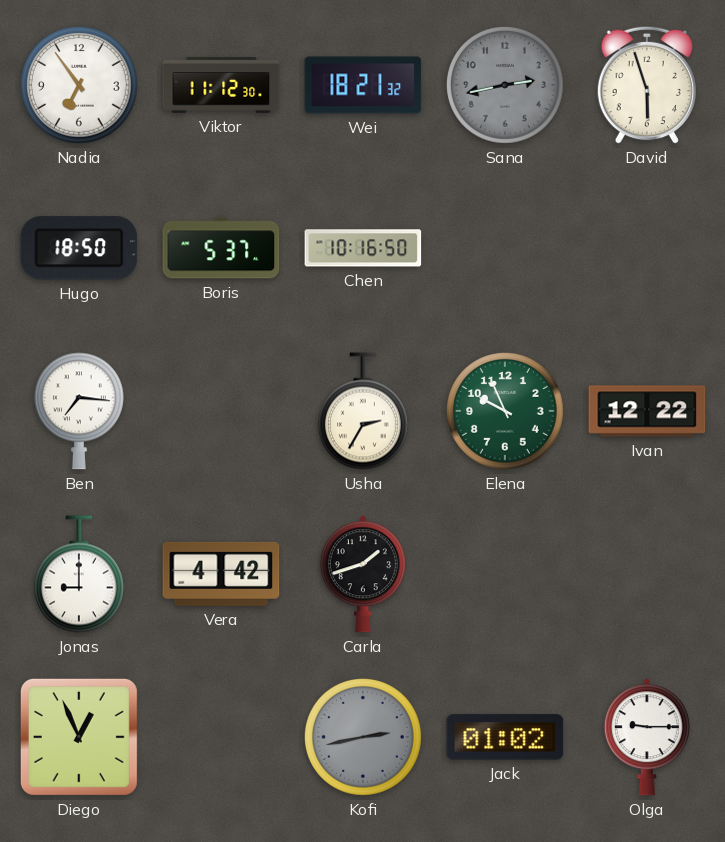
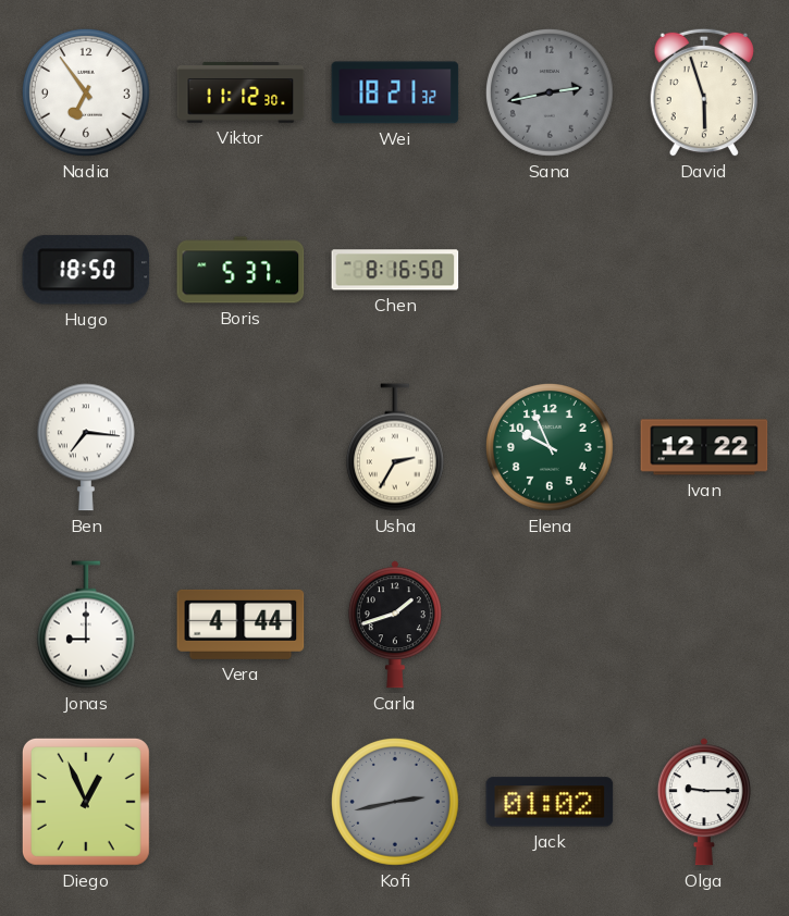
Chen: 10:16 -> 8:16
Vera: 4:42 -> 4:44
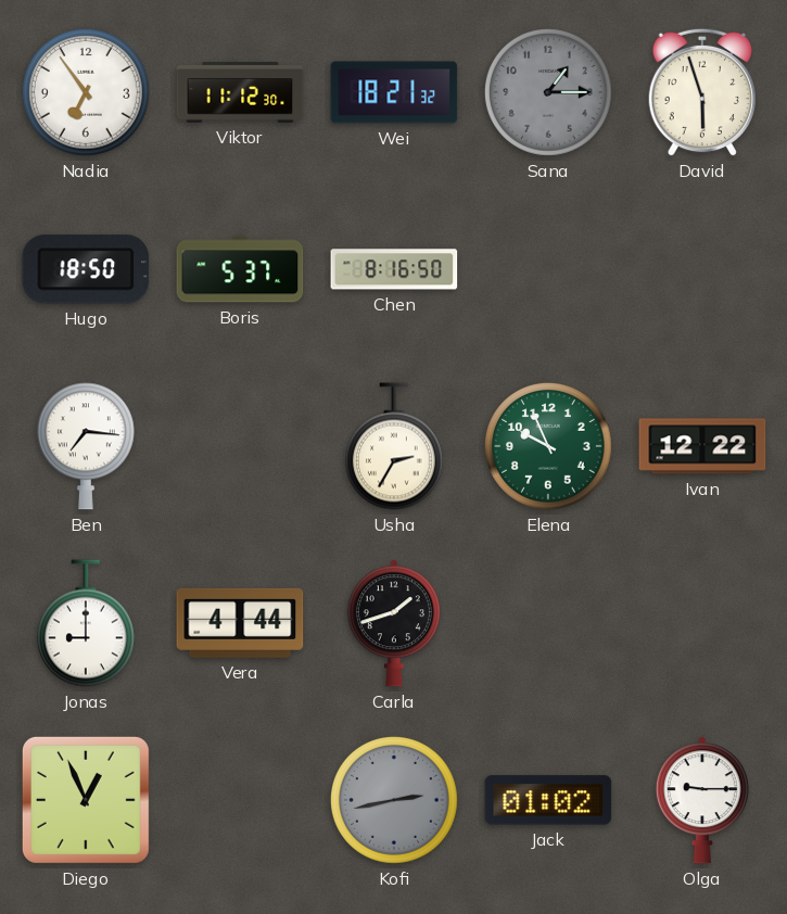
Sana: 2:43 -> 1:15
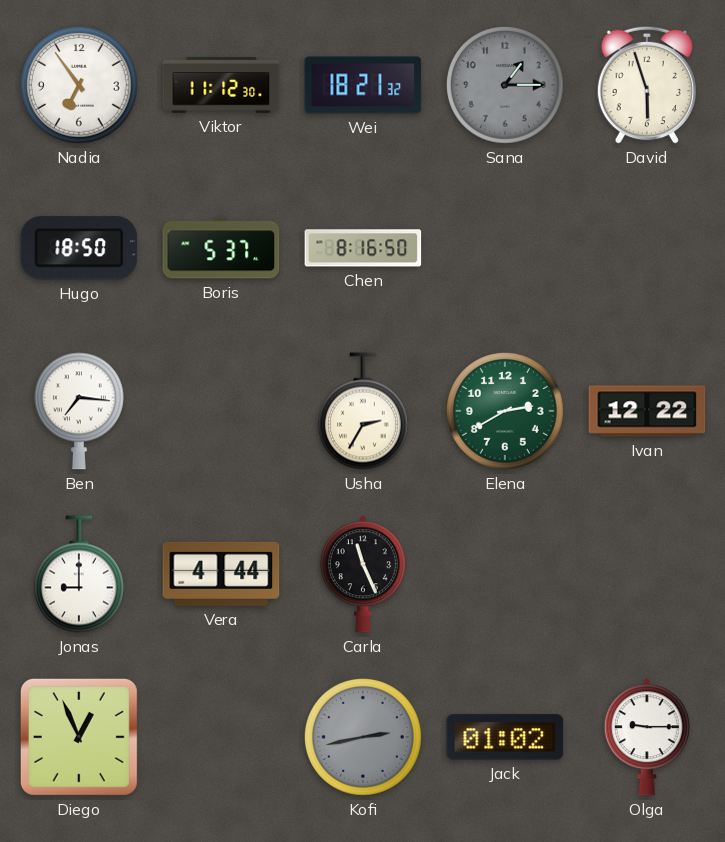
Elena: 9:56 -> 2:40
Carla: 1:42 -> 11:26
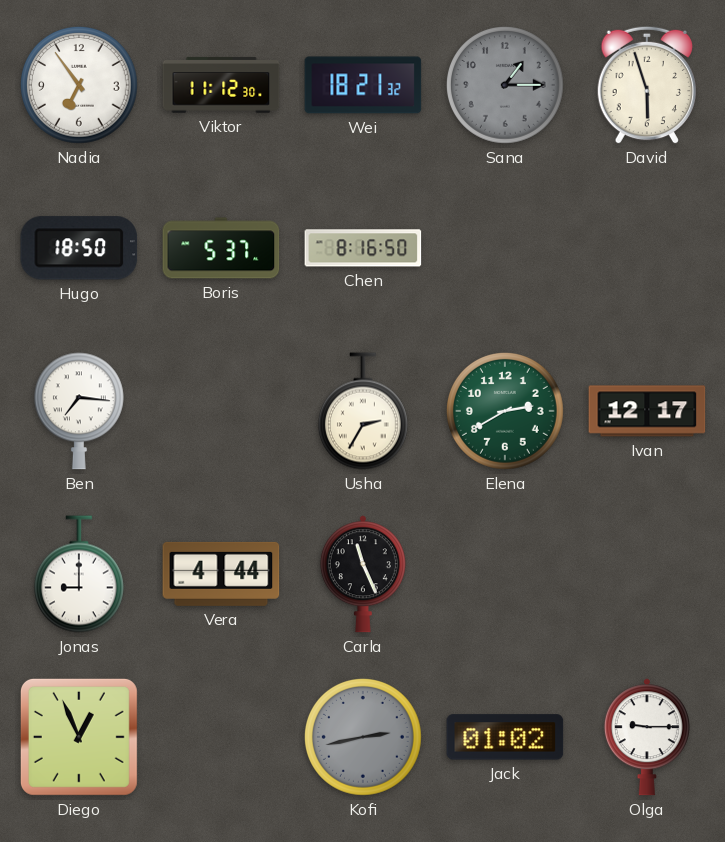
Ivan: 12:22 -> 12:17
